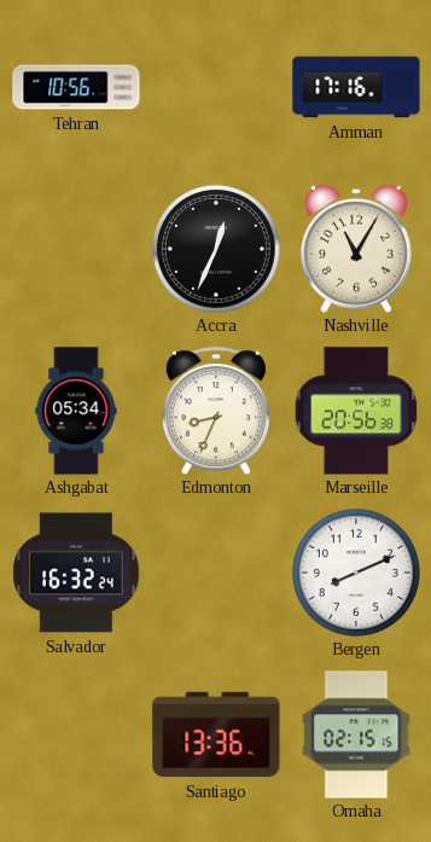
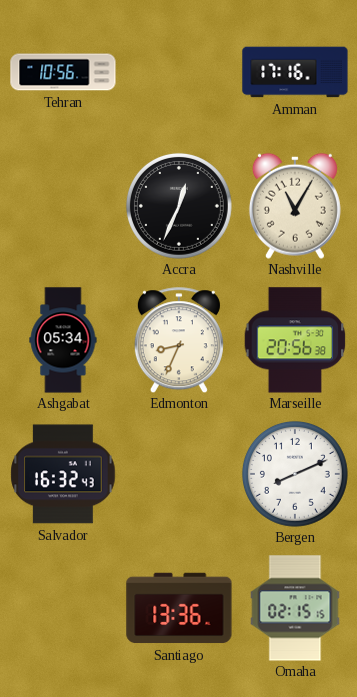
Salvador: 16:32:24 -> 16:32:43
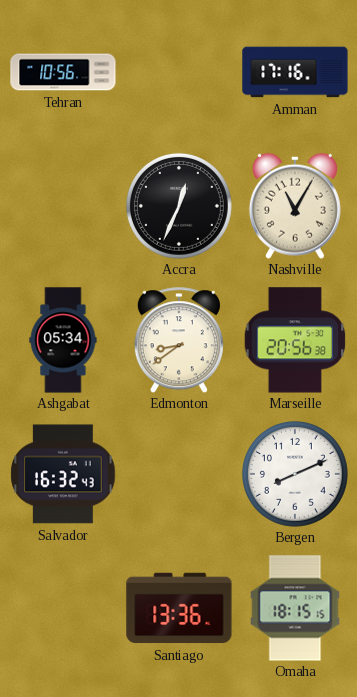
Edmonton: 8:34 -> 8:39
Omaha: 02:15 -> 18:15
